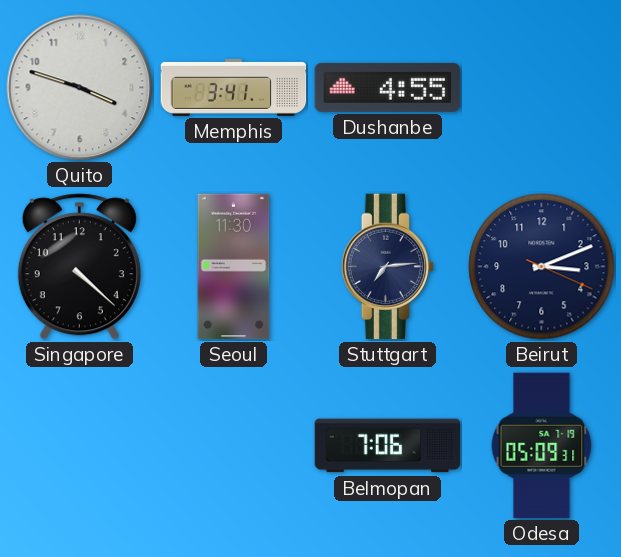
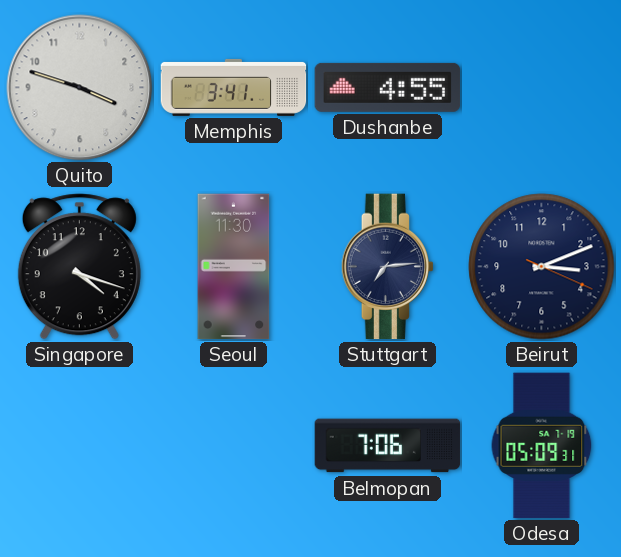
Singapore: 4:22 -> 4:18
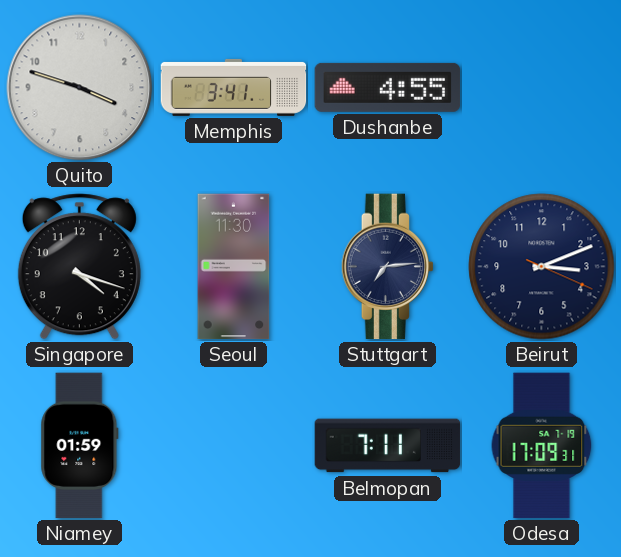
Niamey: none -> 01:59
Belmopan: 7:06 -> 7:11
Odesa: 05:09 -> 17:09
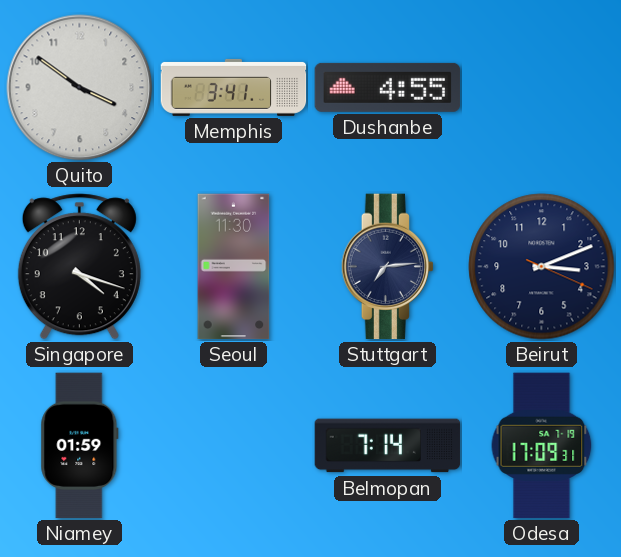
Quito: 3:48 -> 3:51
Belmopan: 7:11 -> 7:14
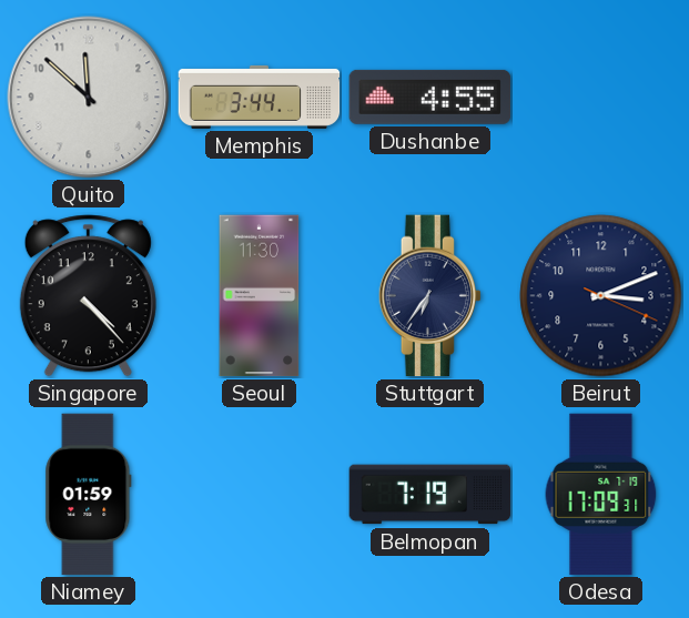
Quito: 3:51 -> 11:52
Memphis: 3:41 -> 3:44
Singapore: 4:18 -> 4:23
Stuttgart: 7:14 -> 6:36
Belmopan: 7:14 -> 7:19
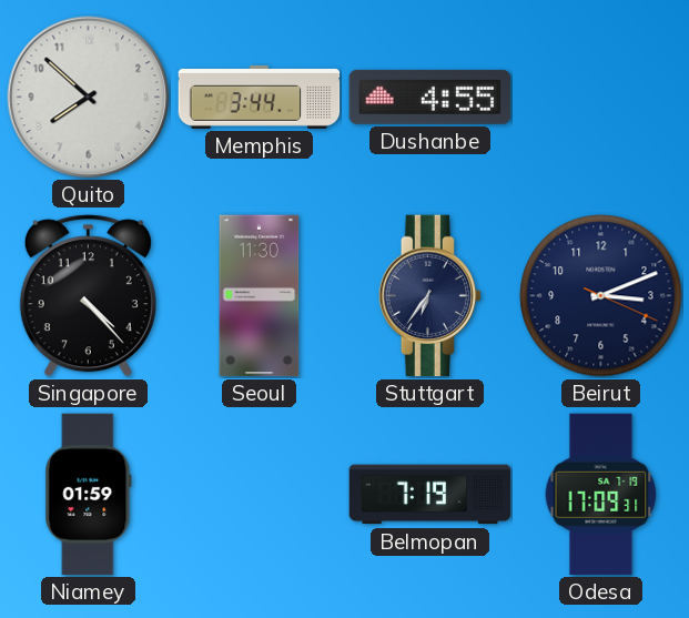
Quito: 11:52 -> 7:52
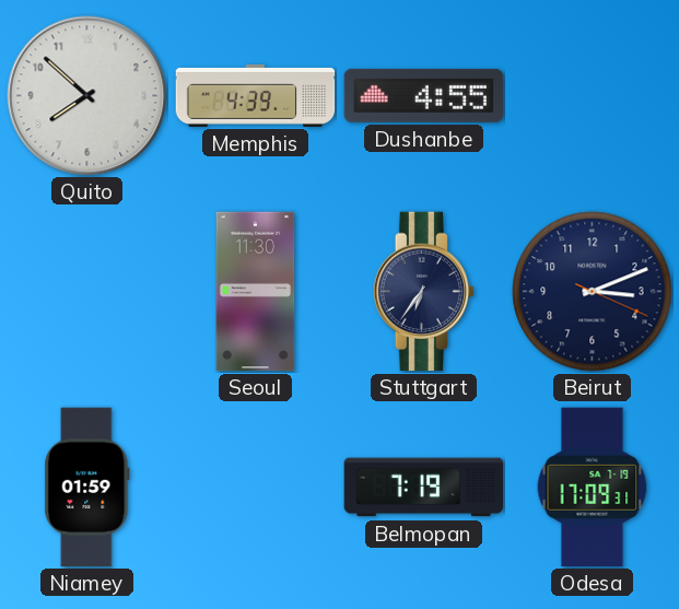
Memphis: 3:44 -> 4:39
Singapore: 4:23 -> none
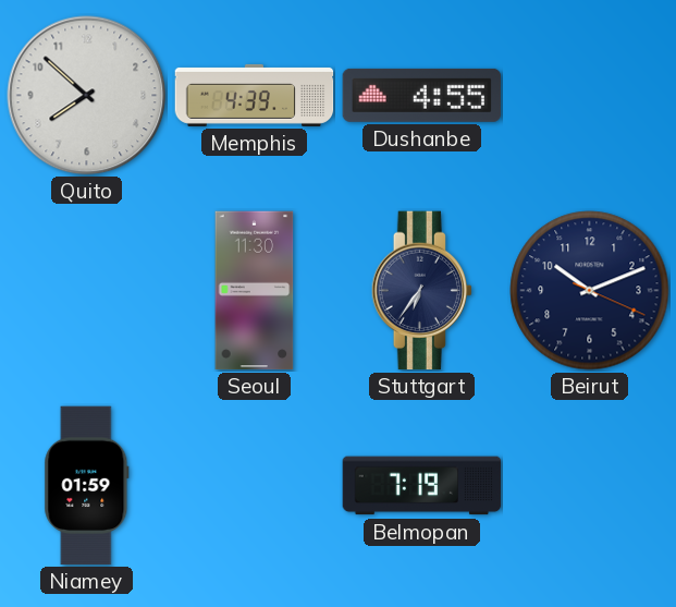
Beirut: 3:11 -> 10:11
Odesa: 17:09 -> none
